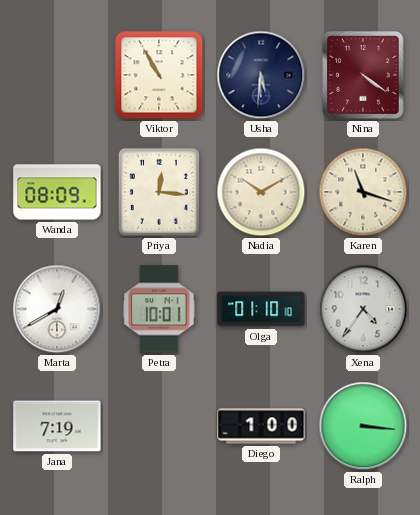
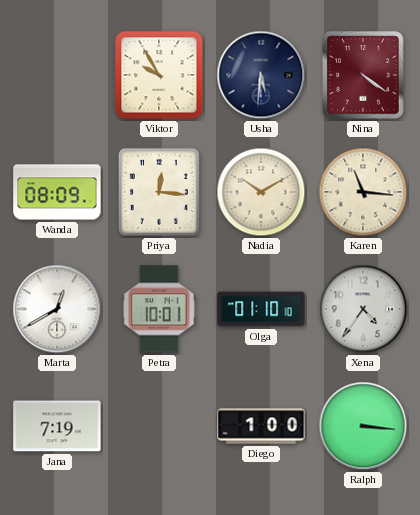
Viktor: 10:55 -> 9:55
Karen: 11:18 -> 11:16
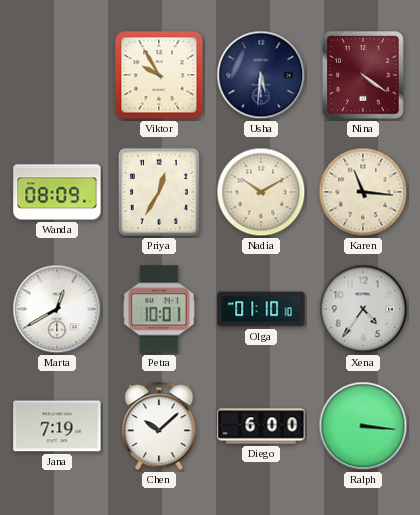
Priya: 12:16 -> 12:35
Chen: none -> 10:08
Diego: 1:00 -> 6:00
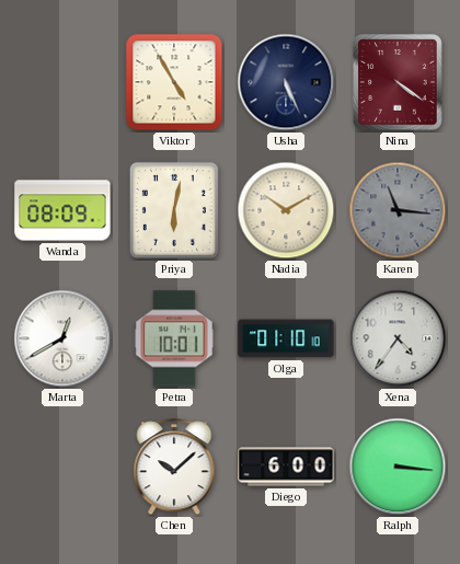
Viktor: 9:55 -> 4:55
Usha: 5:31 -> 5:26
Priya: 12:35 -> 6:02
Karen dial: cream -> grey
Jana: 7:19 -> none
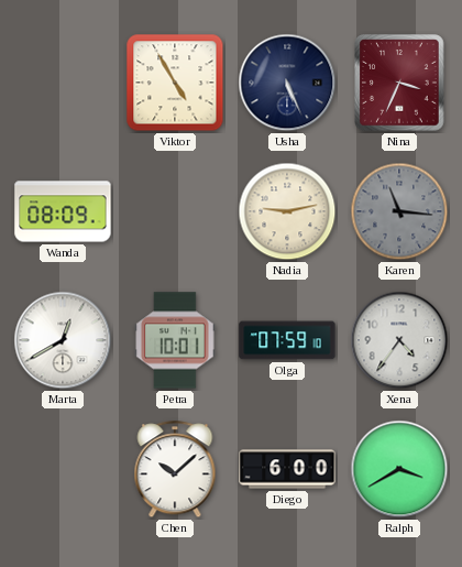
Nina: 4:21 -> 3:34
Priya: 6:02 -> none
Nadia: 10:10 -> 9:13
Olga: 01:10 -> 07:59
Ralph: 3:16 -> 3:40
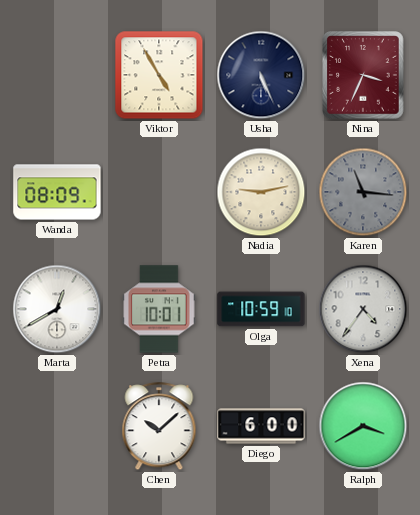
Olga: 07:59 -> 10:59
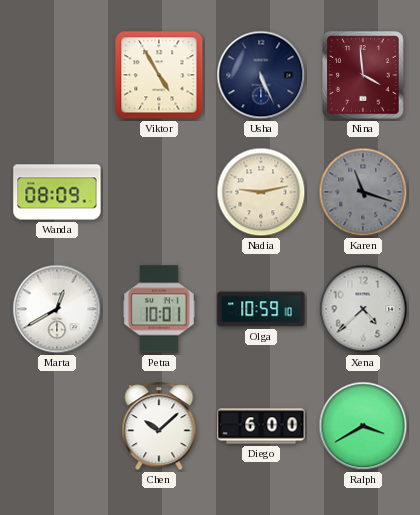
Nina: 3:34 -> 3:59
Karen: 11:16 -> 11:18
Xena: 4:36 -> 4:38
